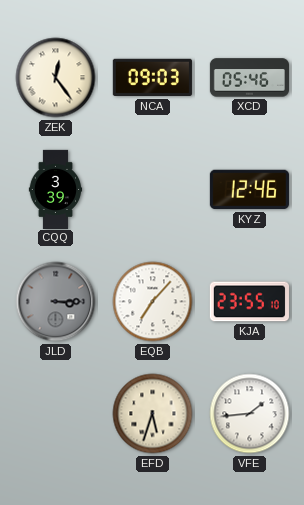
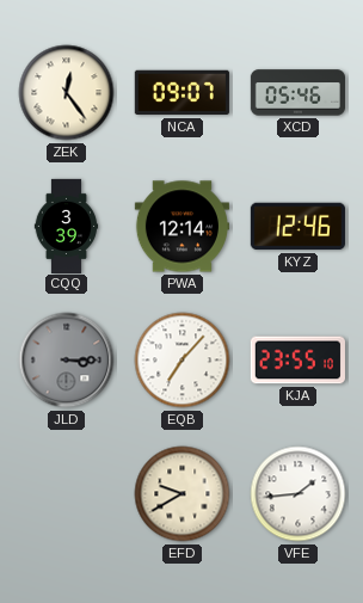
NCA: 09:03 -> 09:07
PWA: none -> 12:14
EFD: 5:33 -> 9:40
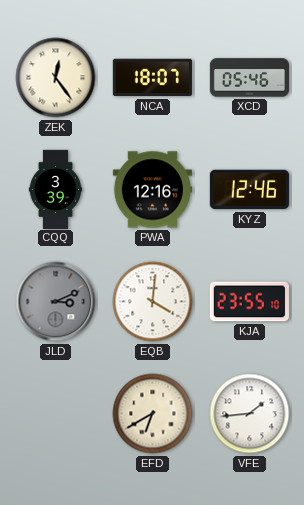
NCA: 09:07 -> 18:07
PWA: 12:14 -> 12:16
JLD: 3:15 -> 3:11
EQB: 7:07 -> 4:01
EFD: 9:40 -> 6:40
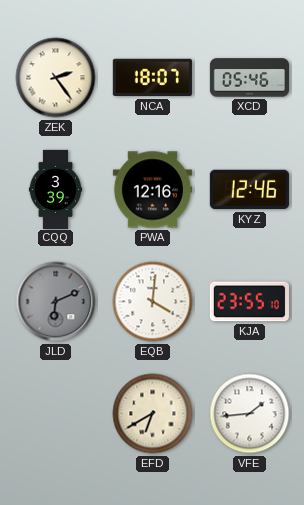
ZEK: 12:24 -> 2:24
JLD: 3:11 -> 6:11
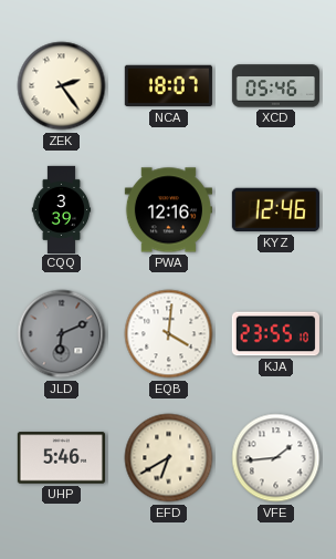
UHP: none -> 5:46
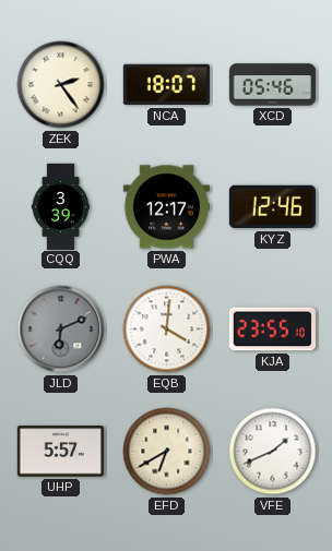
PWA: 12:16 -> 12:17
UHP: 5:46 -> 5:57
VFE: 1:44 -> 1:41
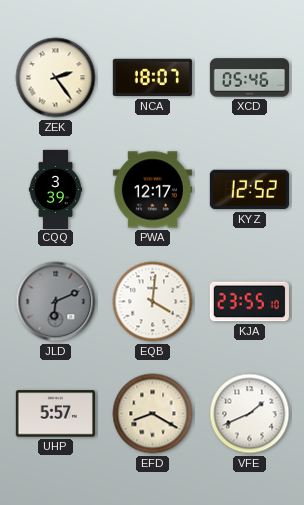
KYZ: 12:46 -> 12:52
EFD: 6:40 -> 8:20
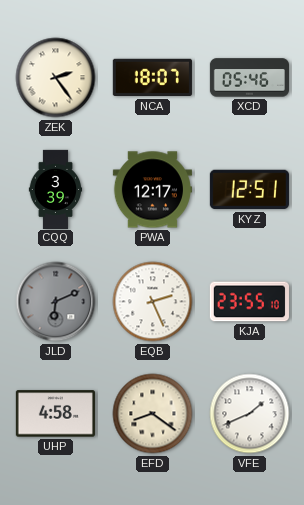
KYZ: 12:52 -> 12:51
EQB: 4:01 -> 2:26
UHP: 5:57 -> 4:58
EFD: 8:20 -> 8:21
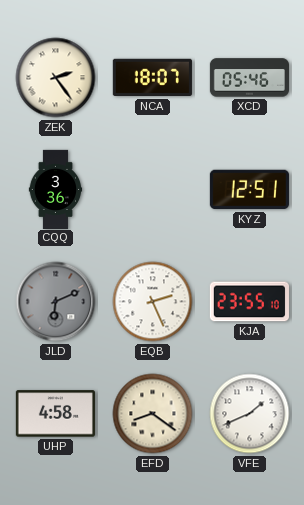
CQQ: 3:39 -> 3:36
PWA: 12:17 -> none
